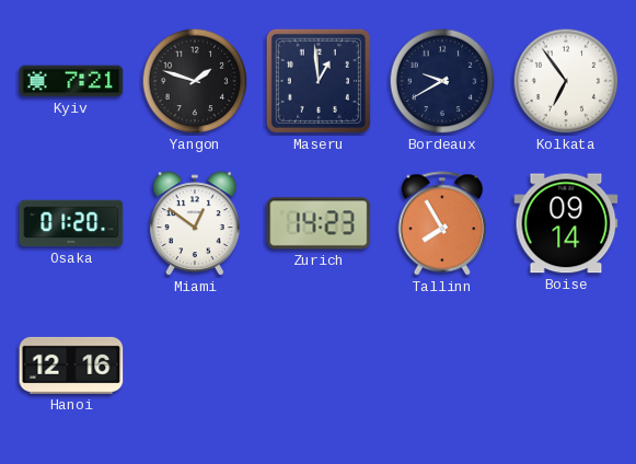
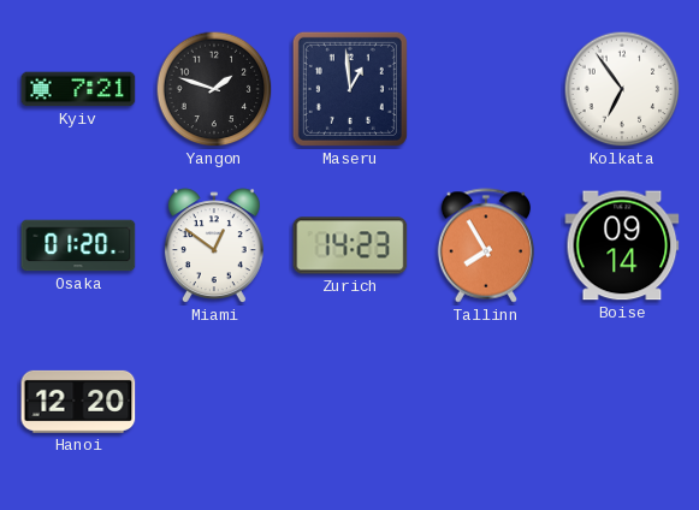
Bordeaux: 9:40 -> none
Hanoi: 12:16 -> 12:20
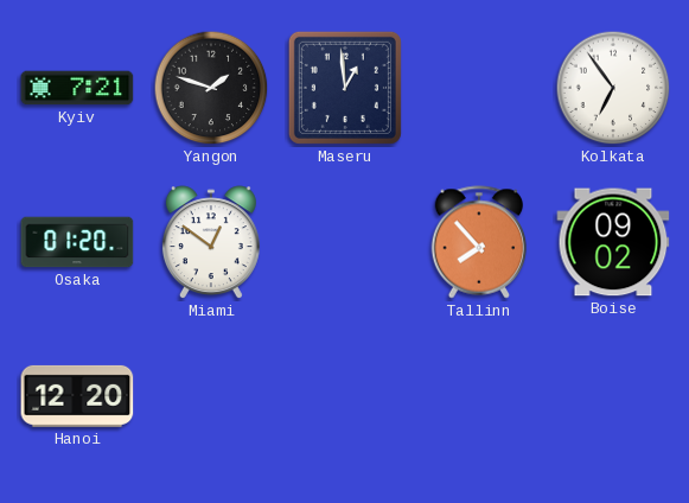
Zurich: 14:23 -> none
Tallinn: 7:55 -> 7:53
Boise: 09:14 -> 09:02
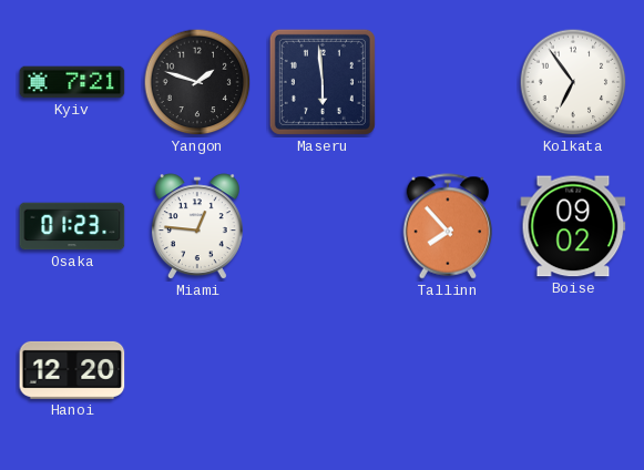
Maseru: 12:59 -> 5:59
Osaka: 01:20 -> 01:23
Miami: 12:51 -> 12:46
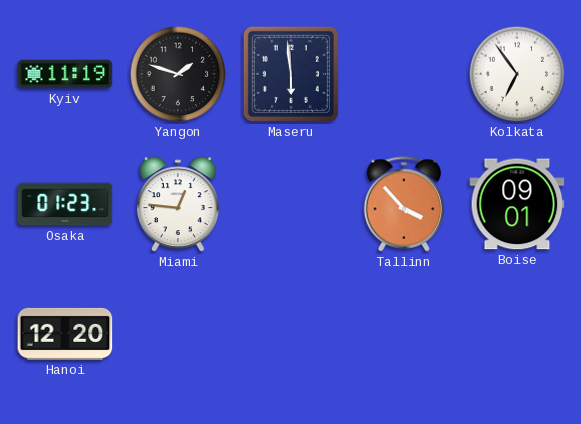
Kyiv: 7:21 -> 11:19
Tallinn: 7:53 -> 3:53
Boise: 09:02 -> 09:01
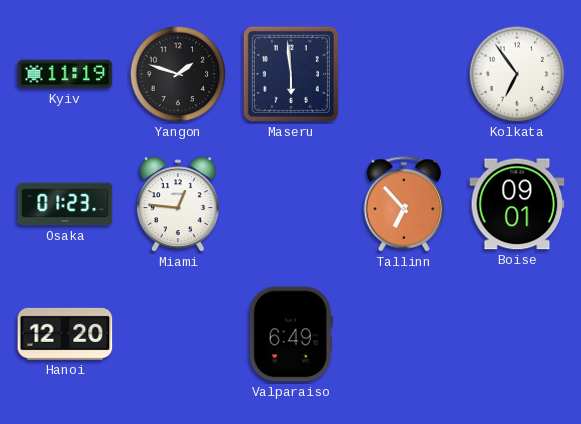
Tallinn: 3:53 -> 6:53
Valparaiso: none -> 6:49
